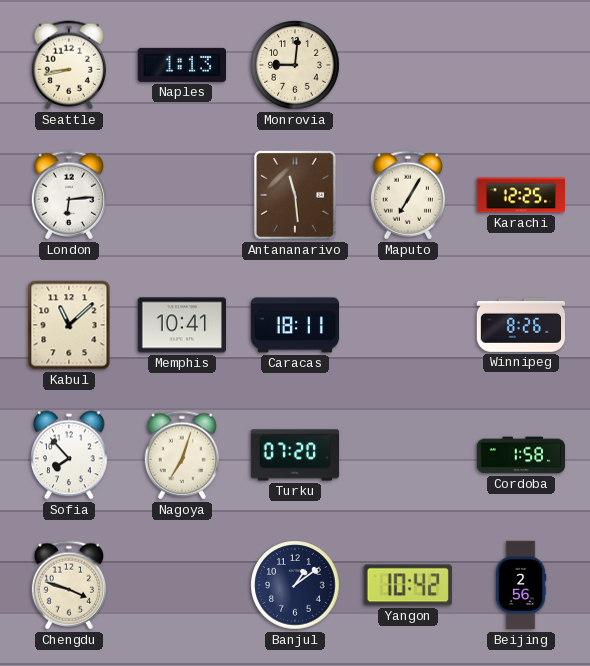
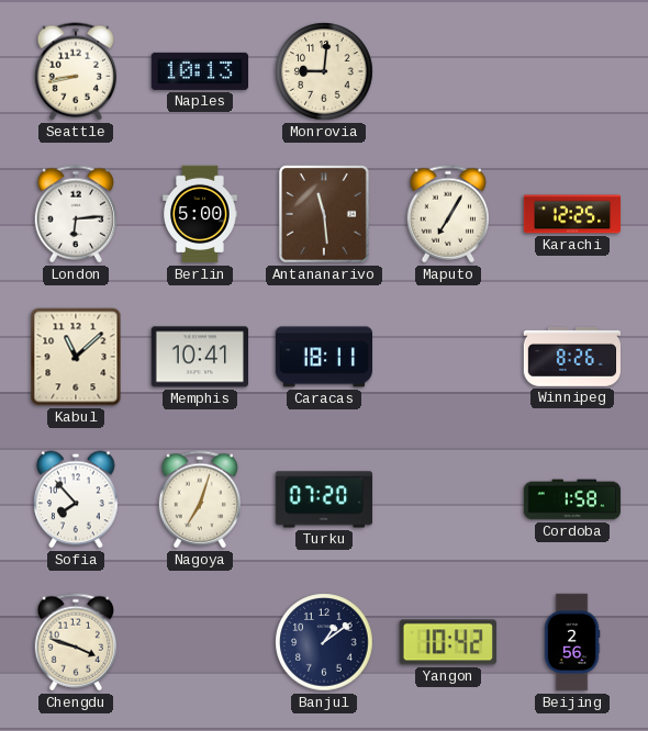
Naples: 1:13 -> 10:13
Berlin: none -> 5:00
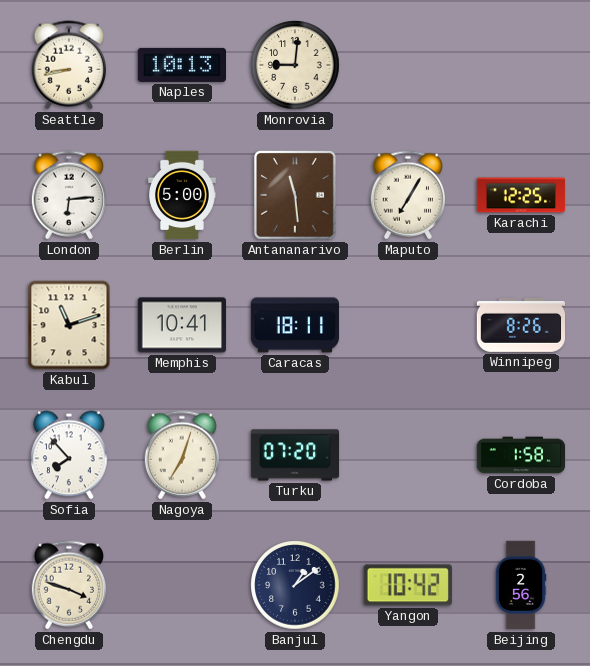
Kabul: 11:08 -> 11:12
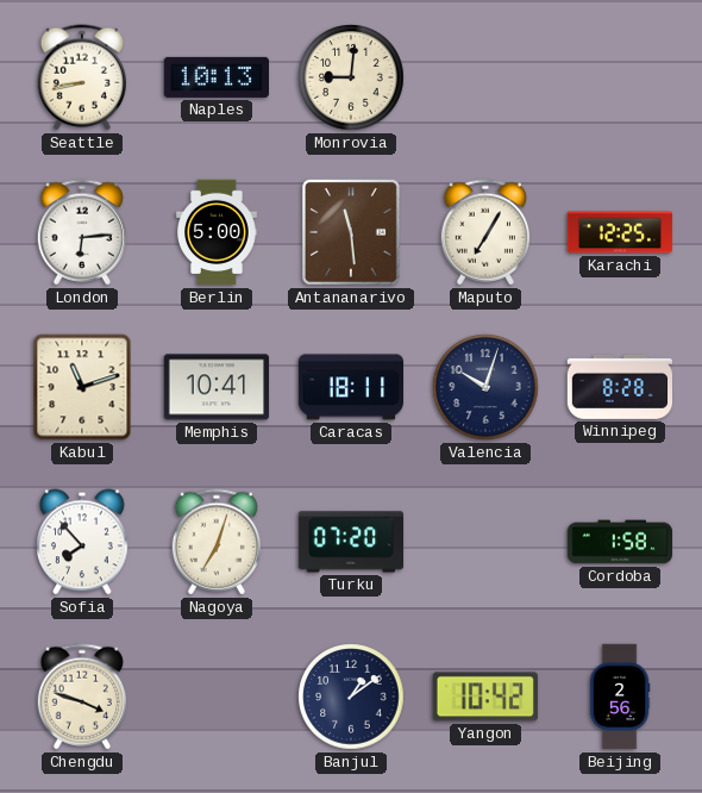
Valencia: none -> 10:03
Winnipeg: 8:26 -> 8:28
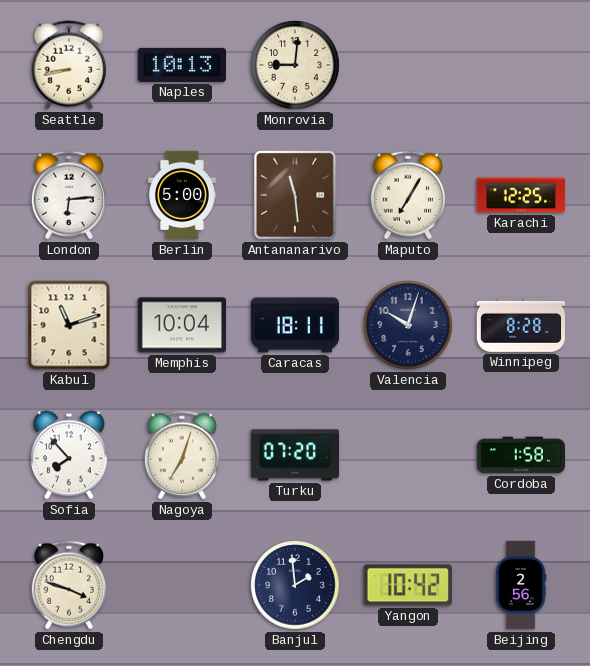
Memphis: 10:41 -> 10:04
Banjul: 1:09 -> 1:59
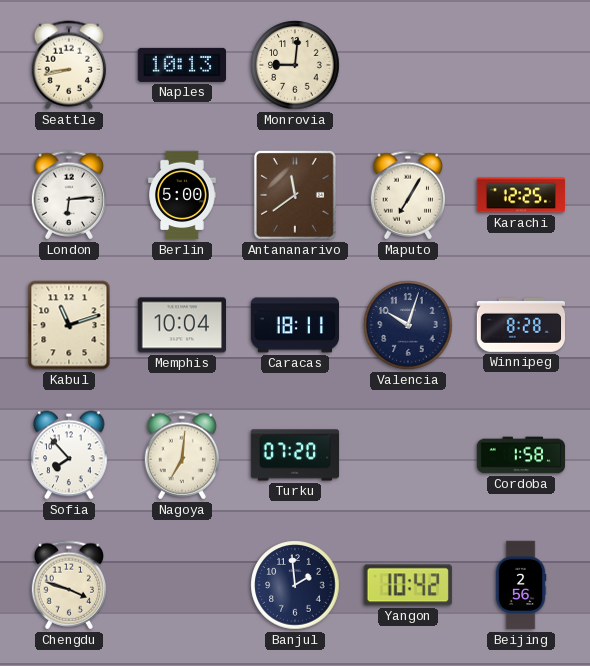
Antananarivo: 11:29 -> 11:39
Nagoya: 7:03 -> 7:01
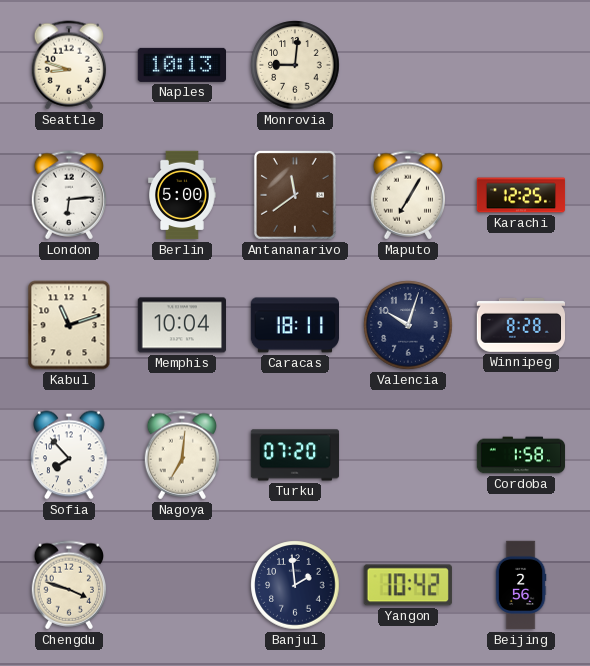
Seattle: 8:43 -> 8:48
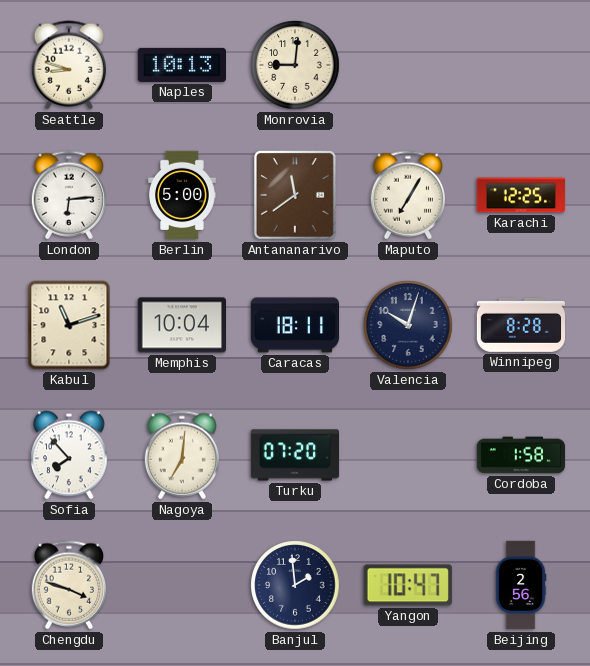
Yangon: 10:42 -> 10:47
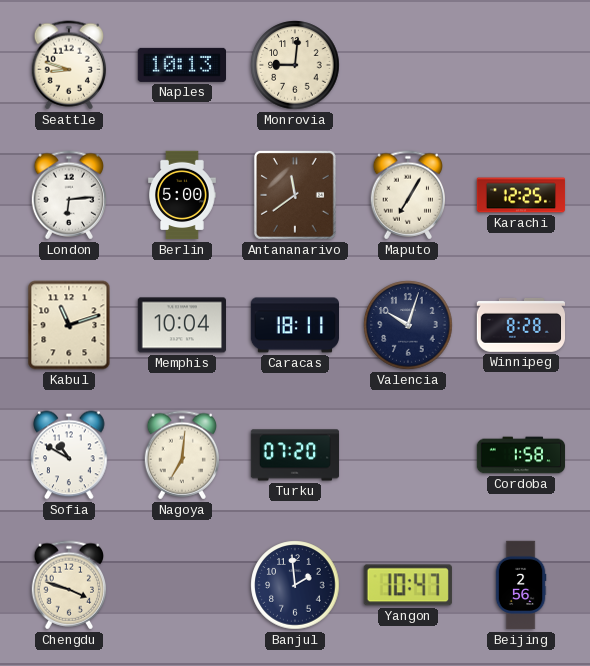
Sofia: 7:53 -> 10:50
